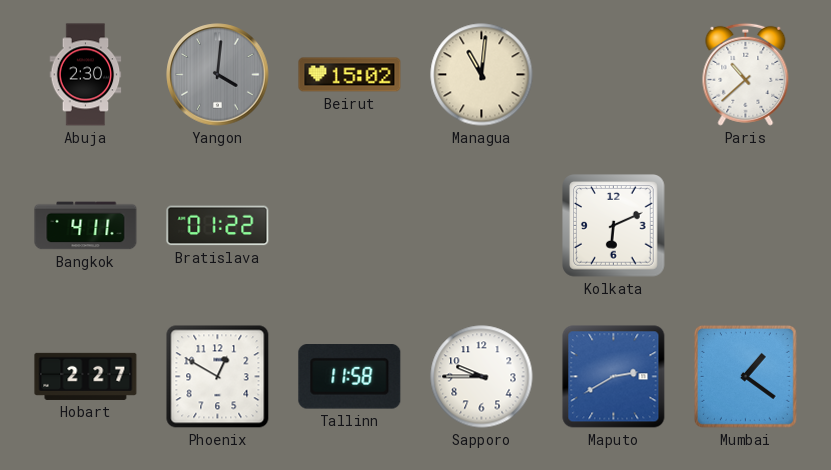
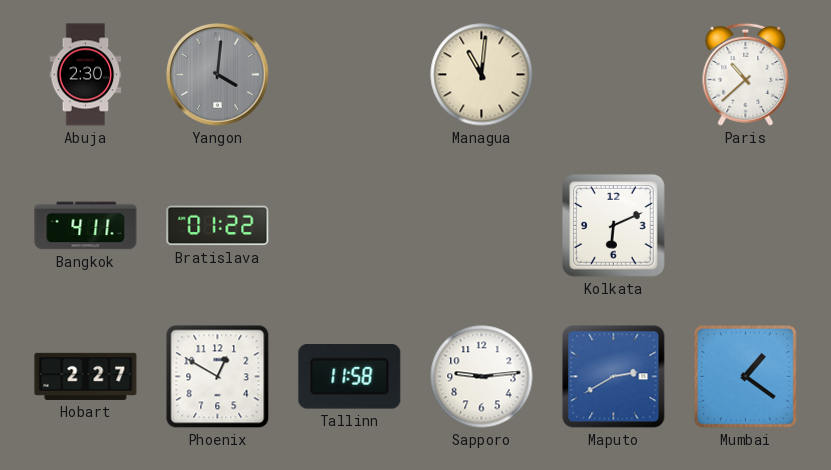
Beirut: 15:02 -> none
Sapporo: 9:45 -> 9:14
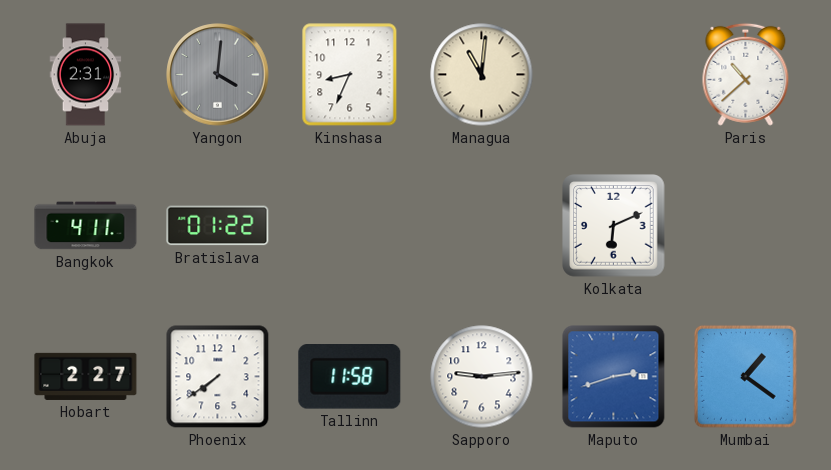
Abuja: 2:30 -> 2:31
Kinshasa: none -> 8:34
Phoenix: 12:50 -> 7:39
Maputo: 2:40 -> 2:42
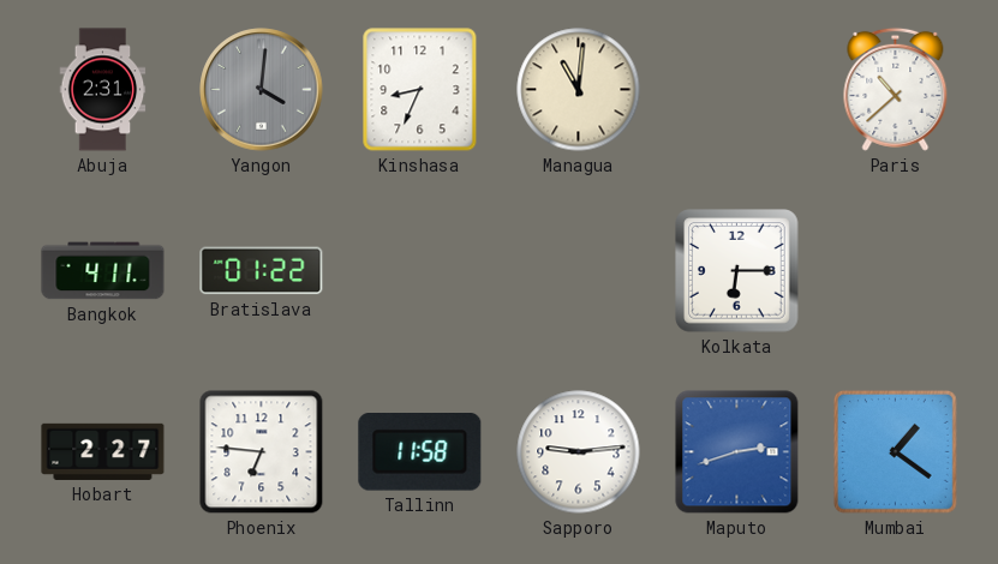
Kolkata: 6:11 -> 6:15
Phoenix: 7:39 -> 6:46
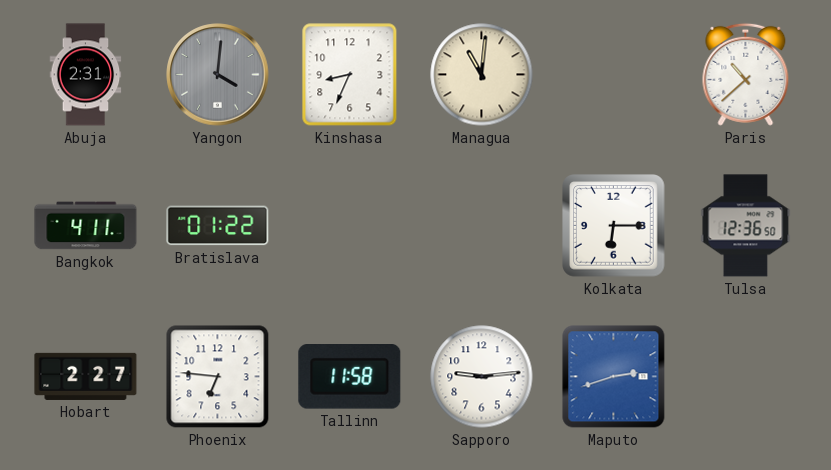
Tulsa: none -> 12:36
Mumbai: 1:21 -> none
